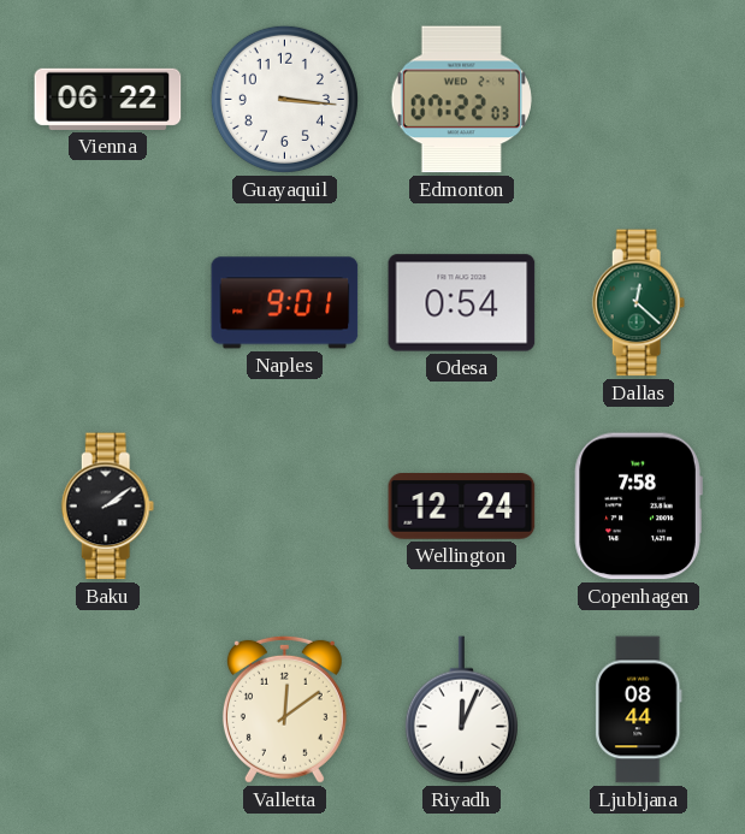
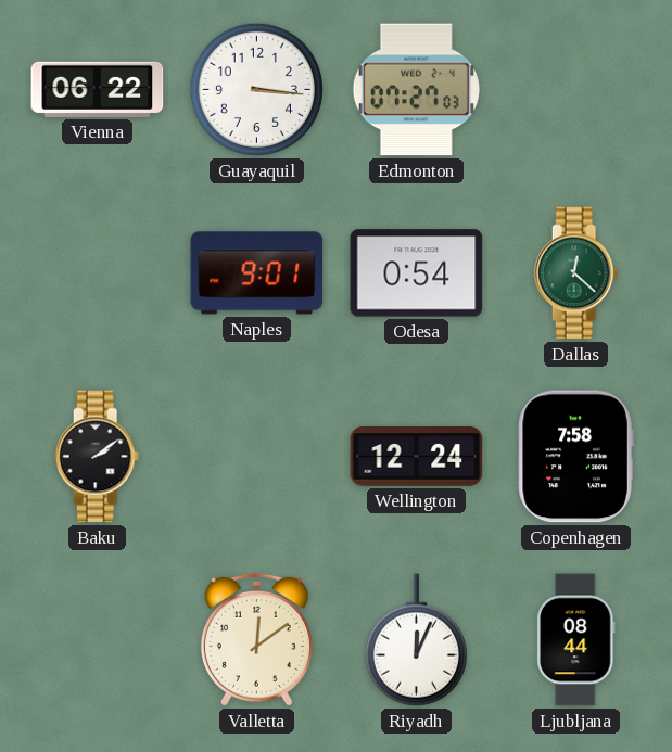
Edmonton: 07:22 -> 07:27
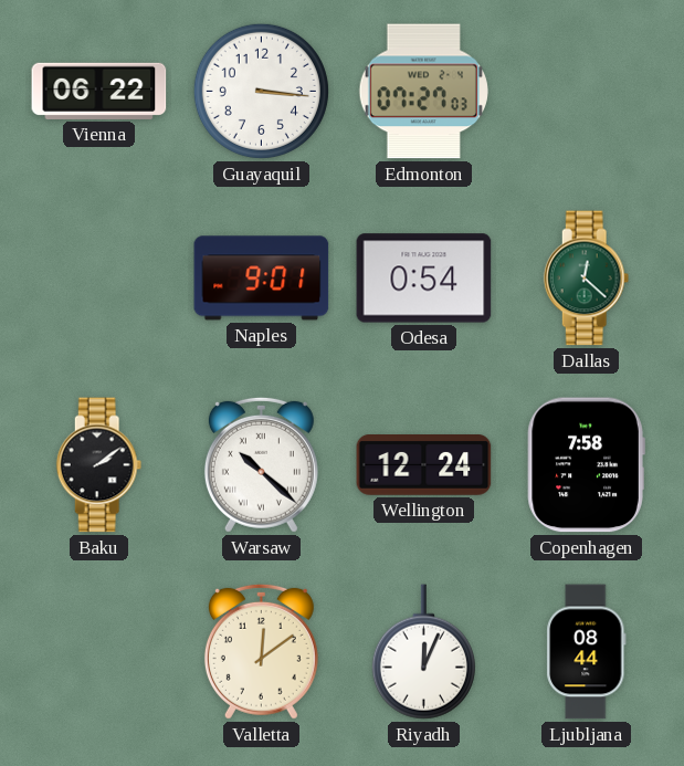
Warsaw: none -> 10:22
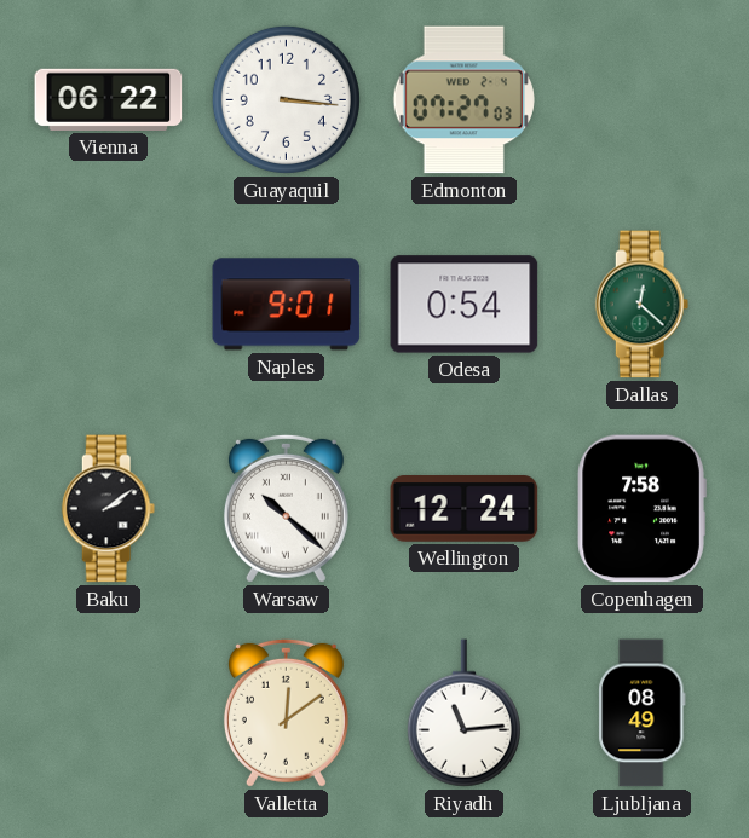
Riyadh: 12:04 -> 11:14
Ljubljana: 08:44 -> 08:49
